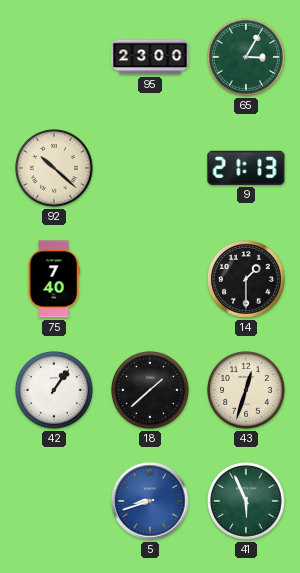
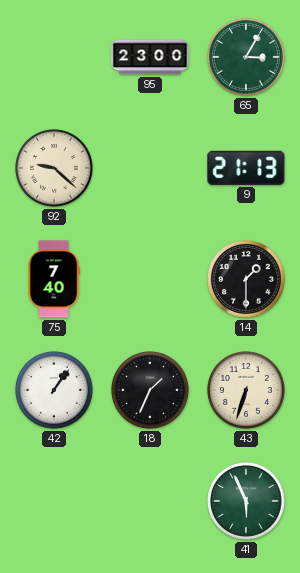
92: 10:22 -> 9:22
18: 1:38 -> 1:34
43: 12:33 -> 6:33
5: 8:42 -> none
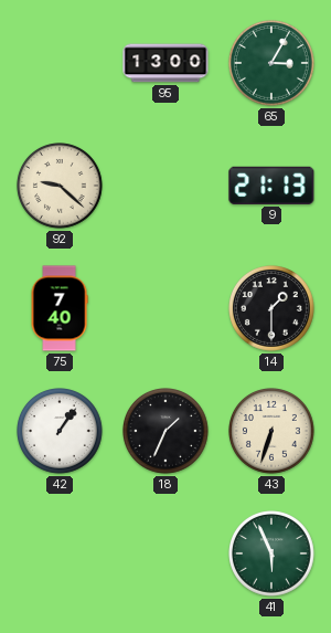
95: 23:00 -> 13:00
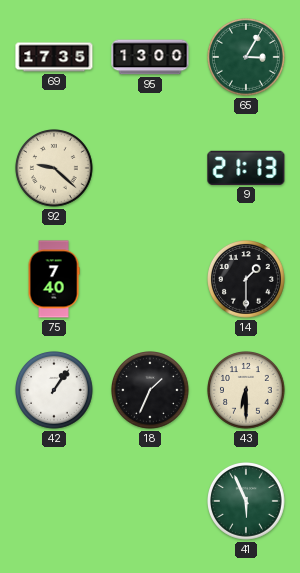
69: none -> 17:35
43: 6:33 -> 6:30
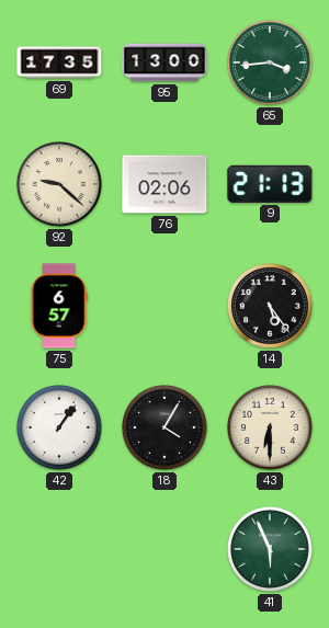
65: 3:05 -> 3:44
76: none -> 02:06
75: 7:40 -> 6:57
14: 1:30 -> 5:24
18: 1:34 -> 4:05
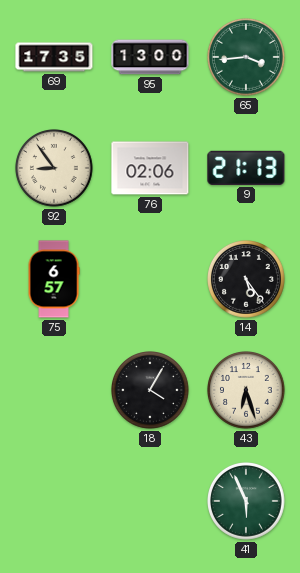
92: 9:22 -> 8:54
42: 1:06 -> none
43: 6:30 -> 6:27
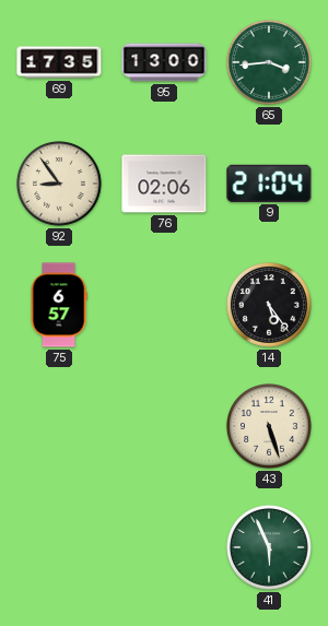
9: 21:13 -> 21:04
18: 4:05 -> none
43: 6:27 -> 5:27
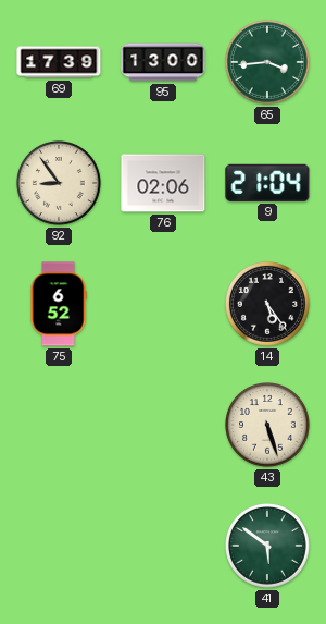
69: 17:35 -> 17:39
75: 6:57 -> 6:52
41: 5:56 -> 5:51
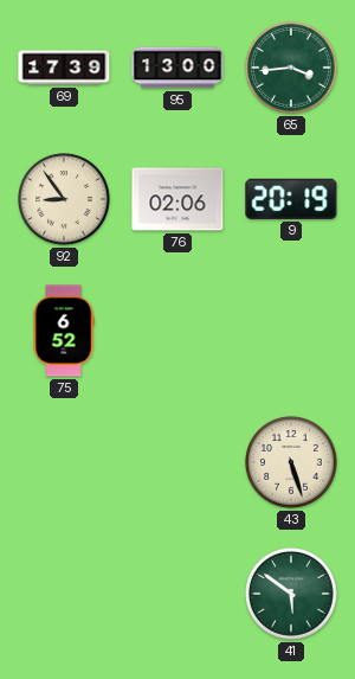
9: 21:04 -> 20:19
14: 5:24 -> none
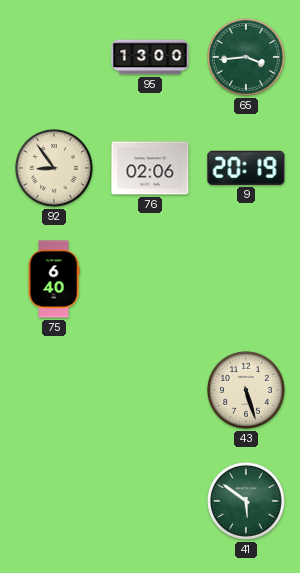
69: 17:39 -> none
75: 6:52 -> 6:40
